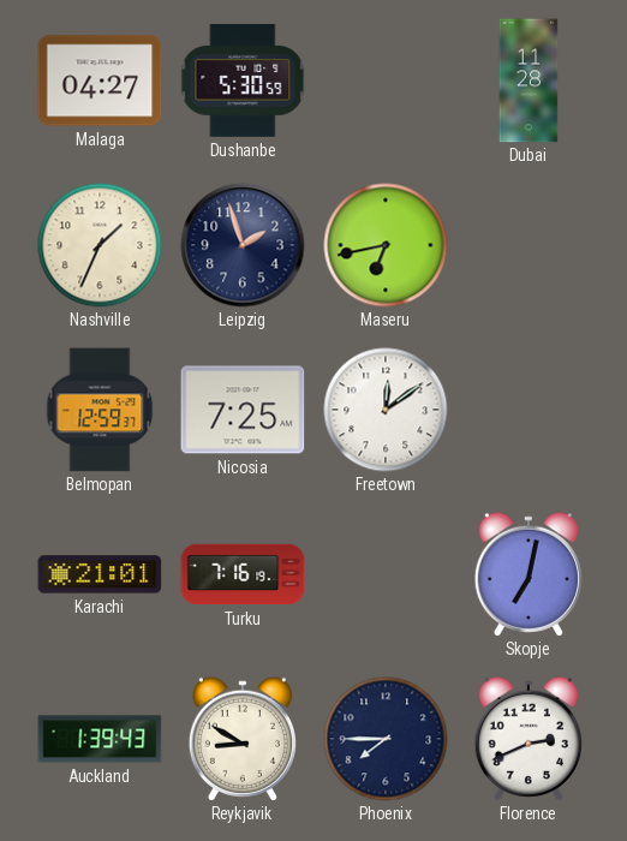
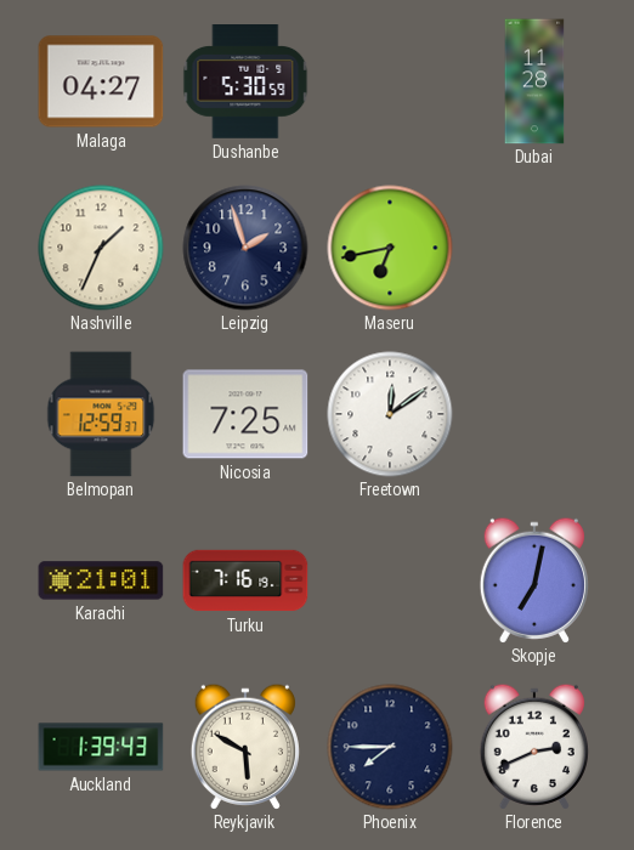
Reykjavik: 8:50 -> 5:50
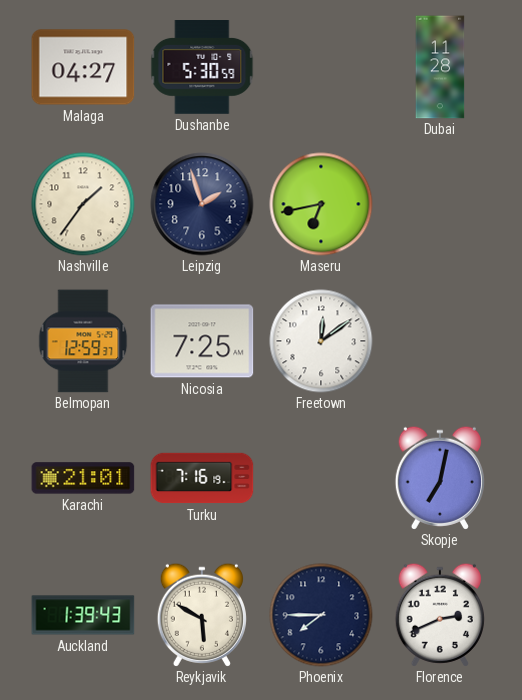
Nashville: 1:34 -> 1:36
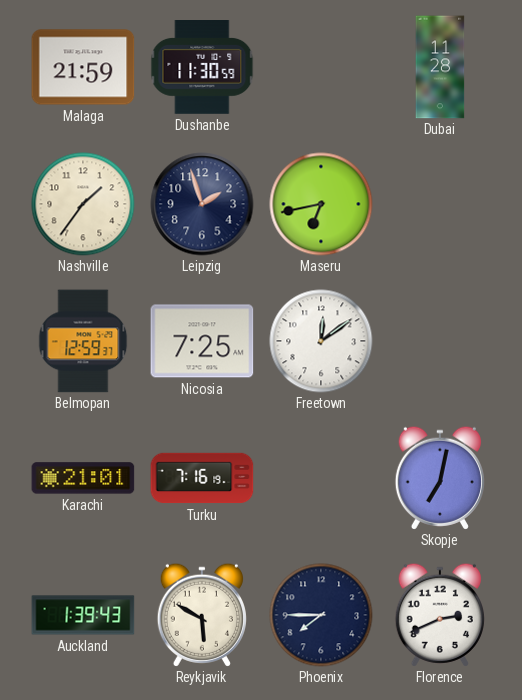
Malaga: 04:27 -> 21:59
Dushanbe: 5:30 -> 11:30
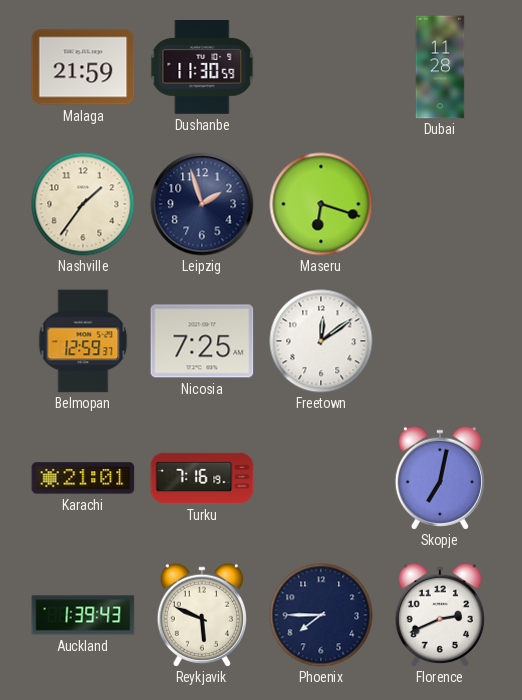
Maseru: 6:43 -> 6:18
Reykjavik: 5:50 -> 5:49
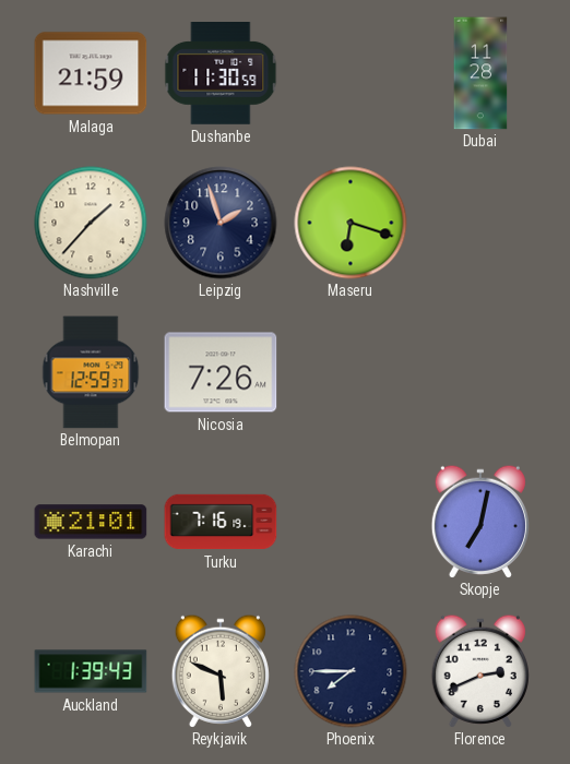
Nashville: 1:36 -> 1:37
Nicosia: 7:25 -> 7:26
Freetown: 12:09 -> none
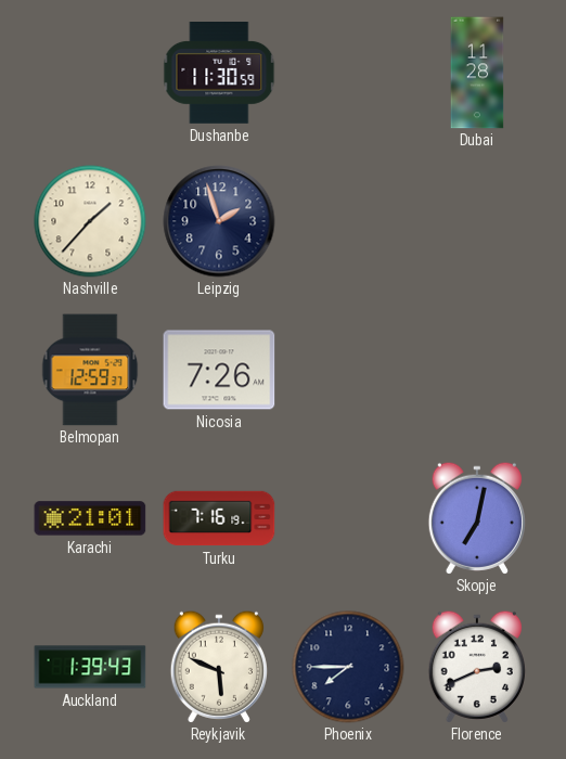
Malaga: 21:59 -> none
Maseru: 6:18 -> none
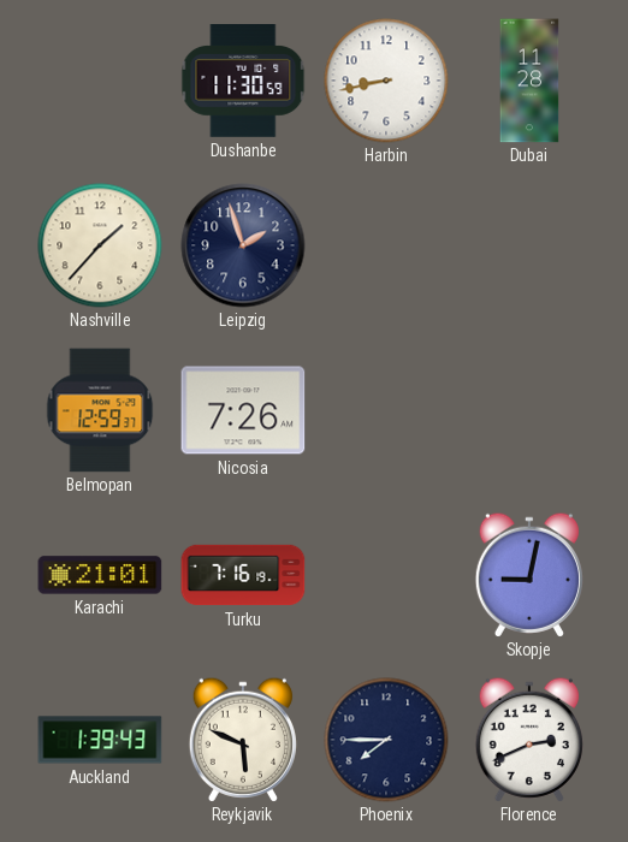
Harbin: none -> 8:43
Skopje: 7:02 -> 9:02
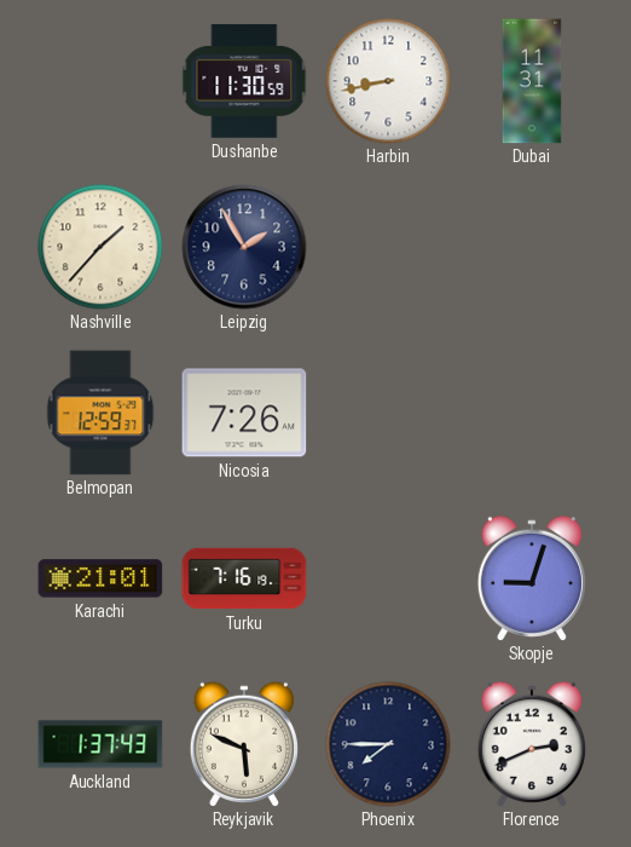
Dubai: 11:28 -> 11:31
Leipzig: 1:57 -> 1:55
Skopje: 9:02 -> 9:03
Auckland: 1:39 -> 1:37
